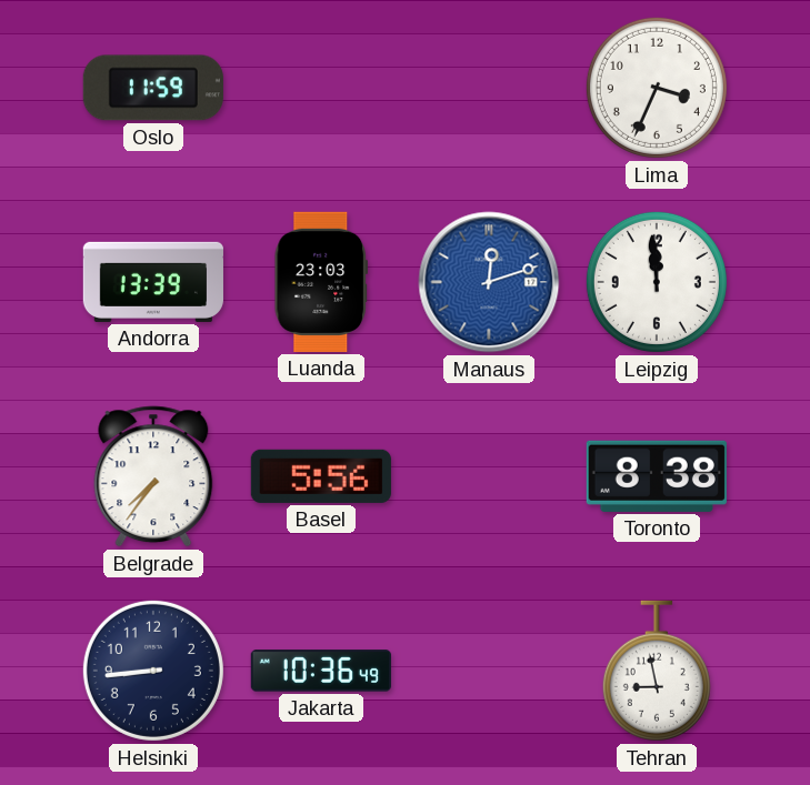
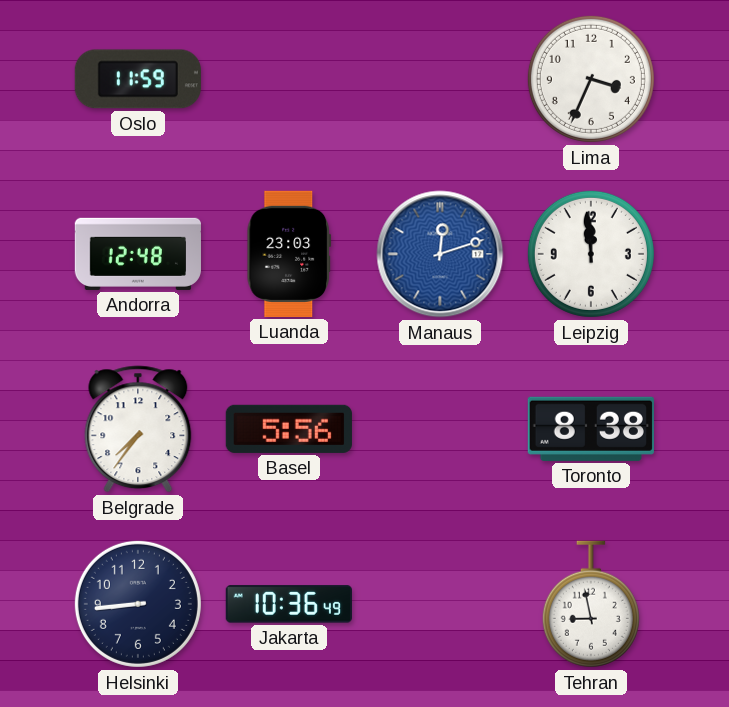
Andorra: 13:39 -> 12:48
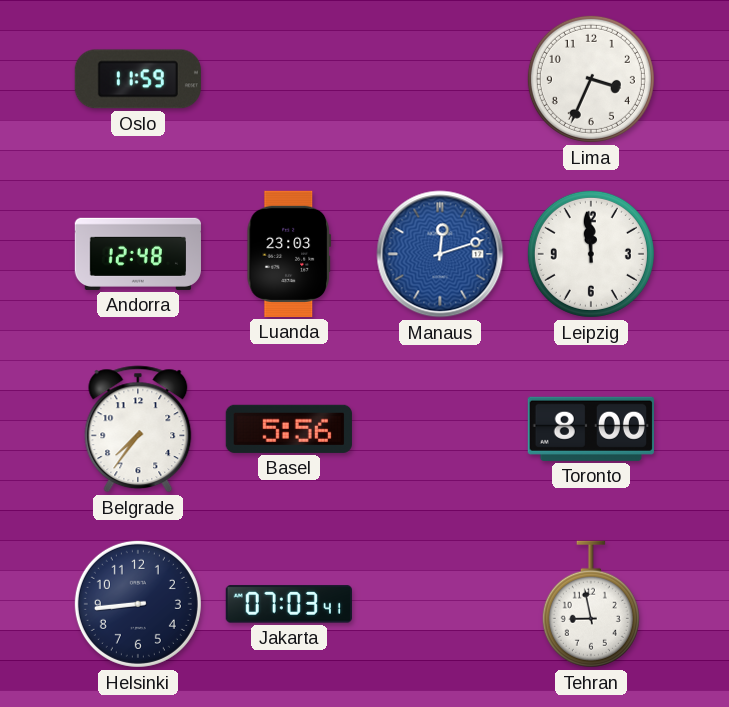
Toronto: 8:38 -> 8:00
Jakarta: 10:36 -> 07:03
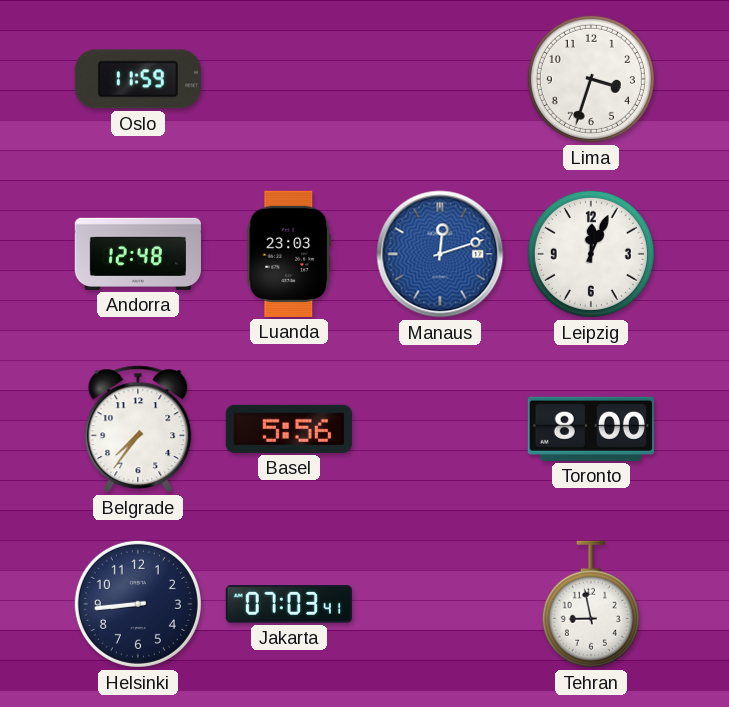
Lima: 3:34 -> 3:33
Leipzig: 11:59 -> 12:04
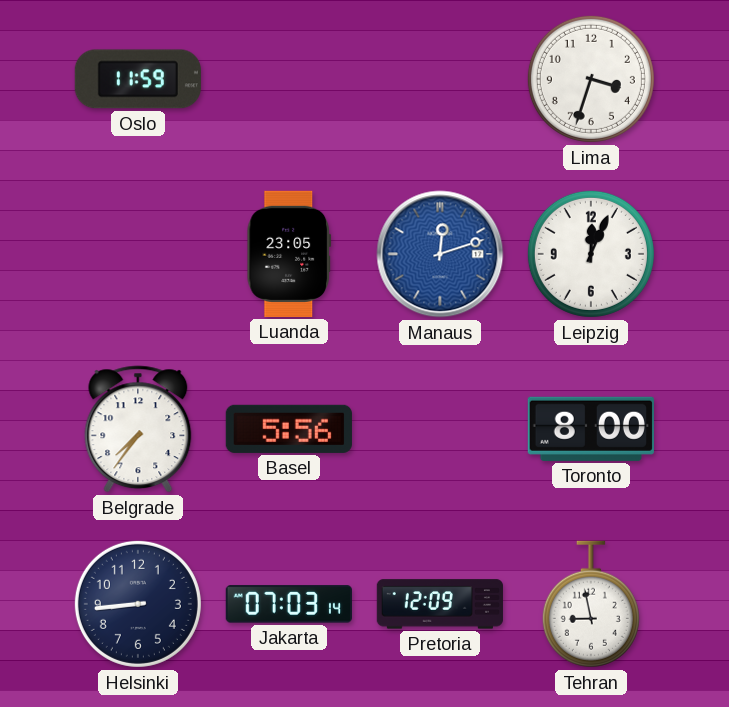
Andorra: 12:48 -> none
Luanda: 23:03 -> 23:05
Jakarta: 07:03:41 -> 07:03:14
Pretoria: none -> 12:09
